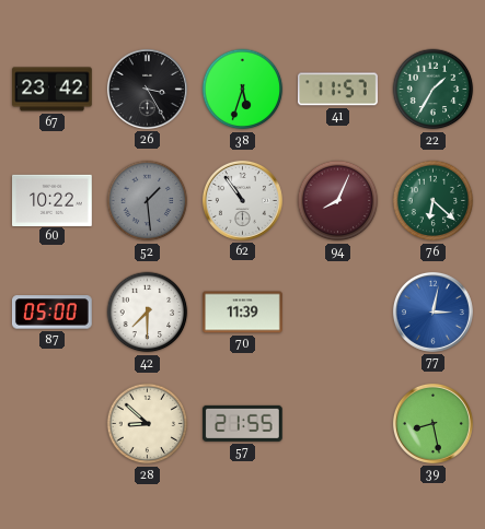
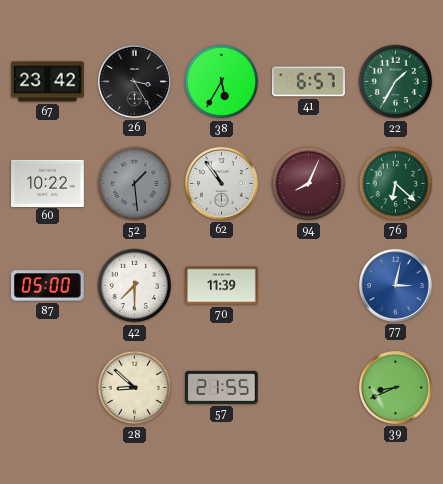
38: 5:33 -> 5:35
41: 11:57 -> 6:57
39: 8:28 -> 8:41
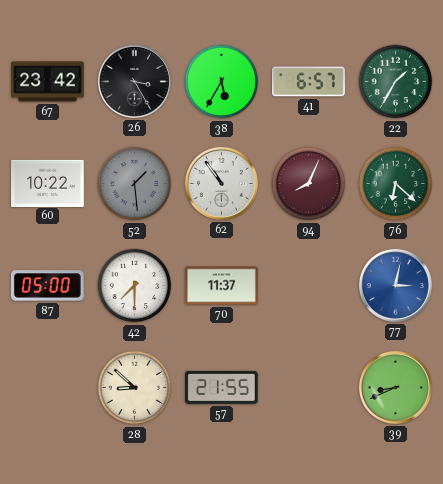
70: 11:39 -> 11:37
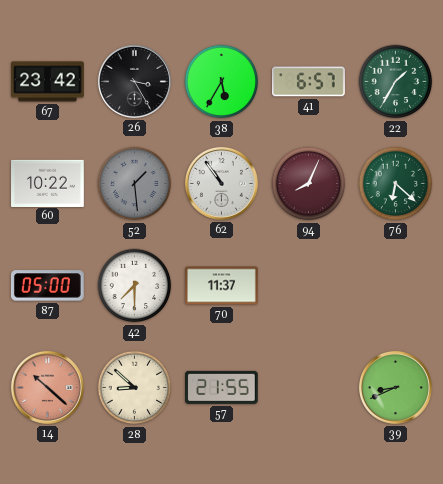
77: 3:02 -> none
14: none -> 10:22
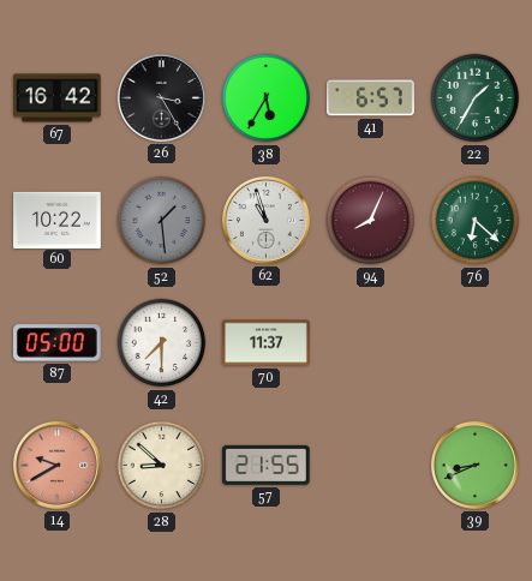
67: 23:42 -> 16:42
62: 10:54 -> 10:57
14: 10:22 -> 9:40
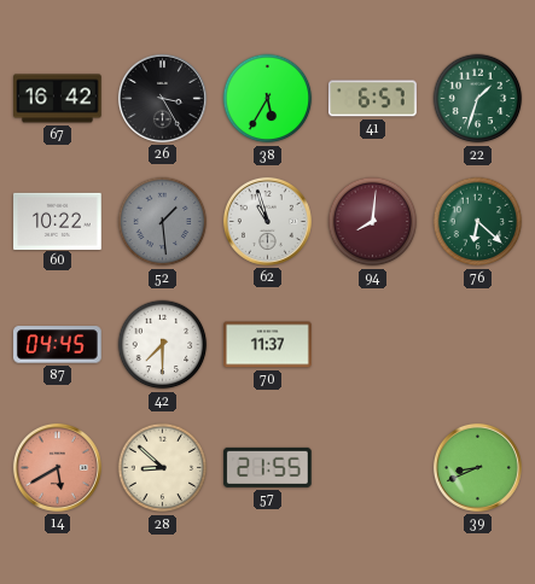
22: 1:35 -> 1:33
94: 8:04 -> 8:01
87: 05:00 -> 04:45
14: 9:40 -> 5:40
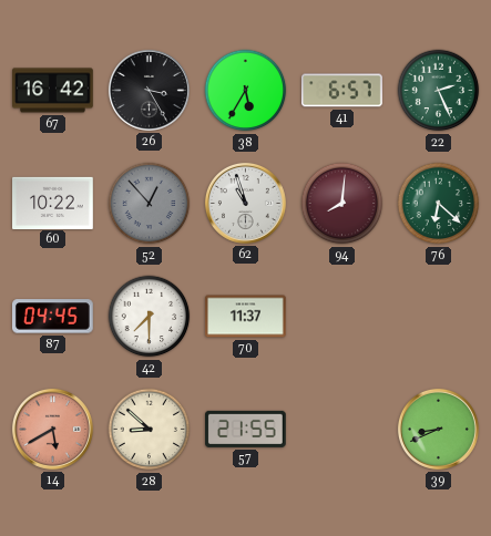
22: 1:33 -> 2:26
52: 1:29 -> 12:53
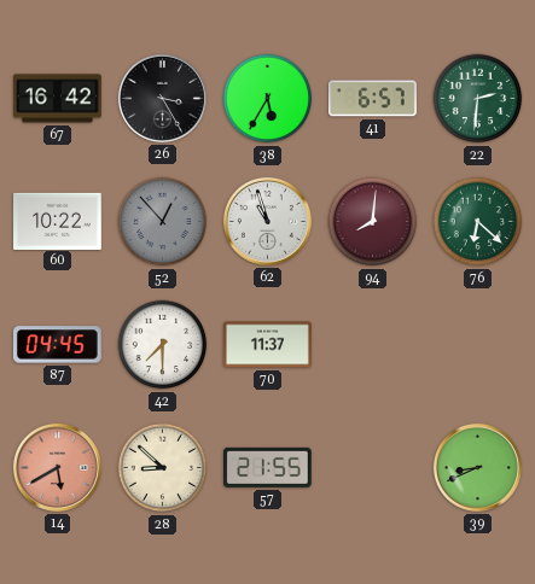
22: 2:26 -> 2:31
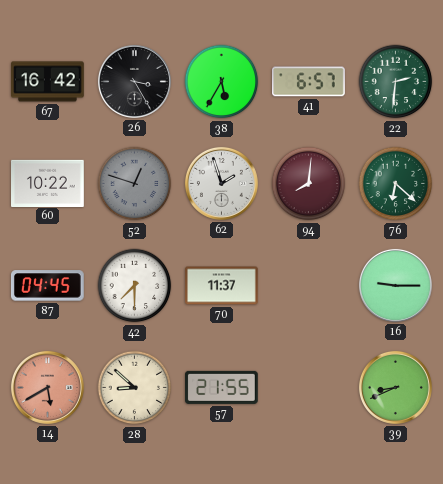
52: 12:53 -> 12:48
62: 10:57 -> 1:57
16: none -> 9:15
